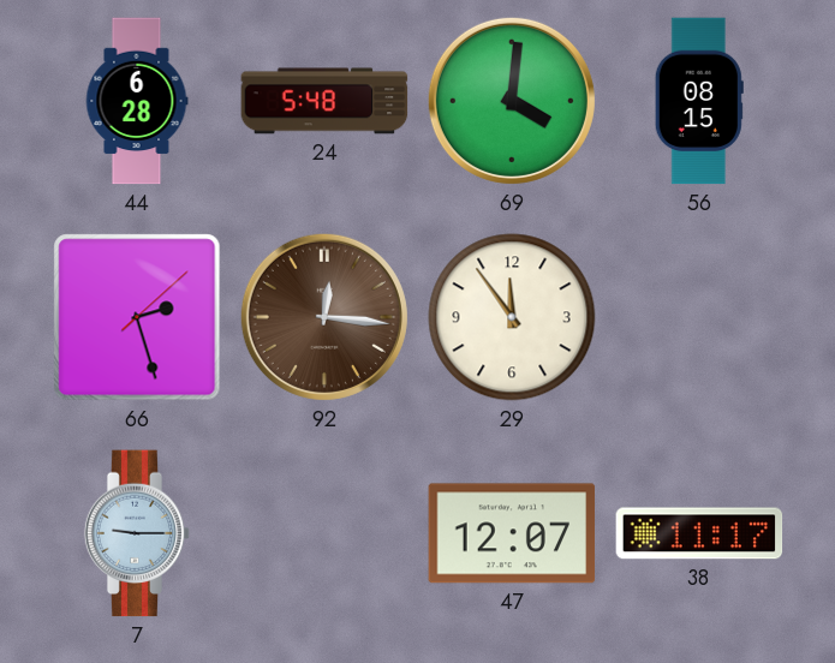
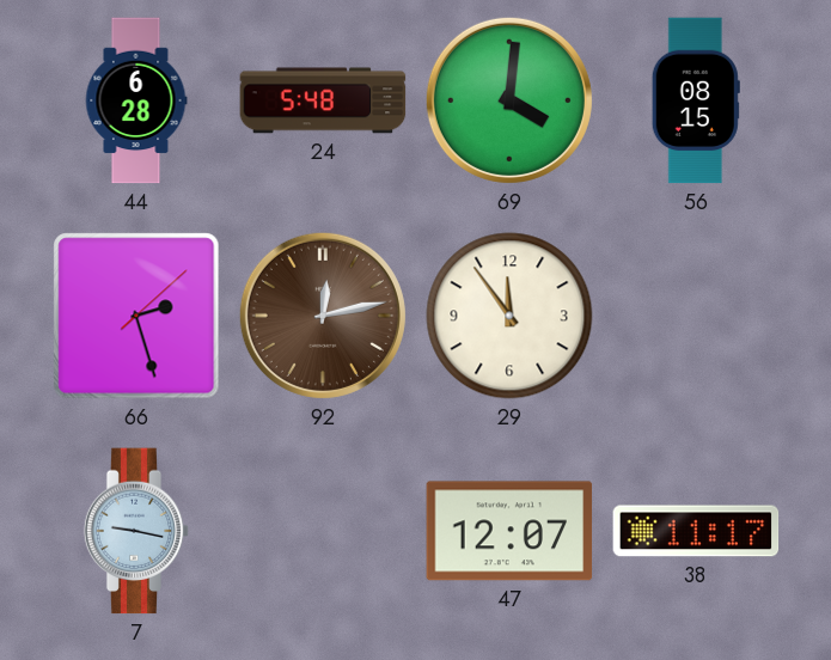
92: 12:16 -> 12:13
7: 9:15 -> 9:17
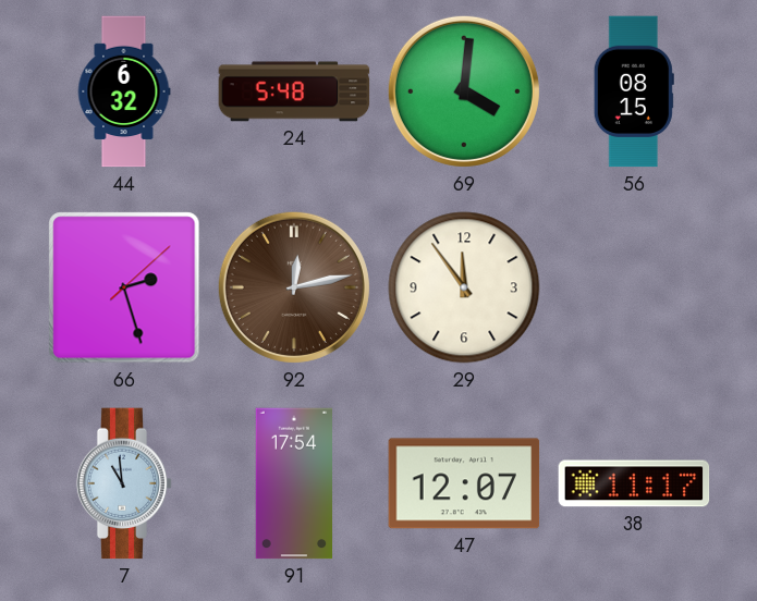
44: 6:28 -> 6:32
7: 9:17 -> 10:59
91: none -> 17:54
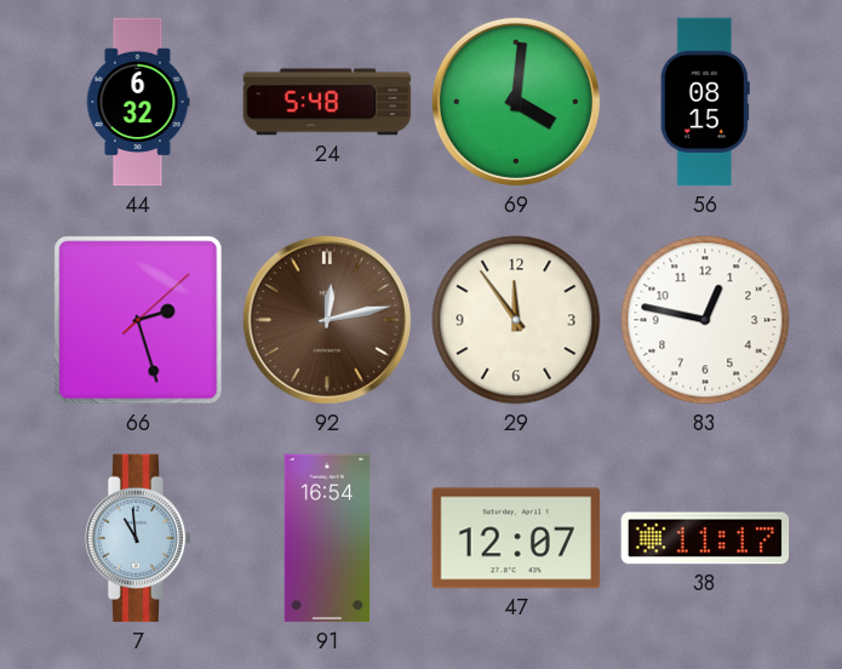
83: none -> 12:47
91: 17:54 -> 16:54
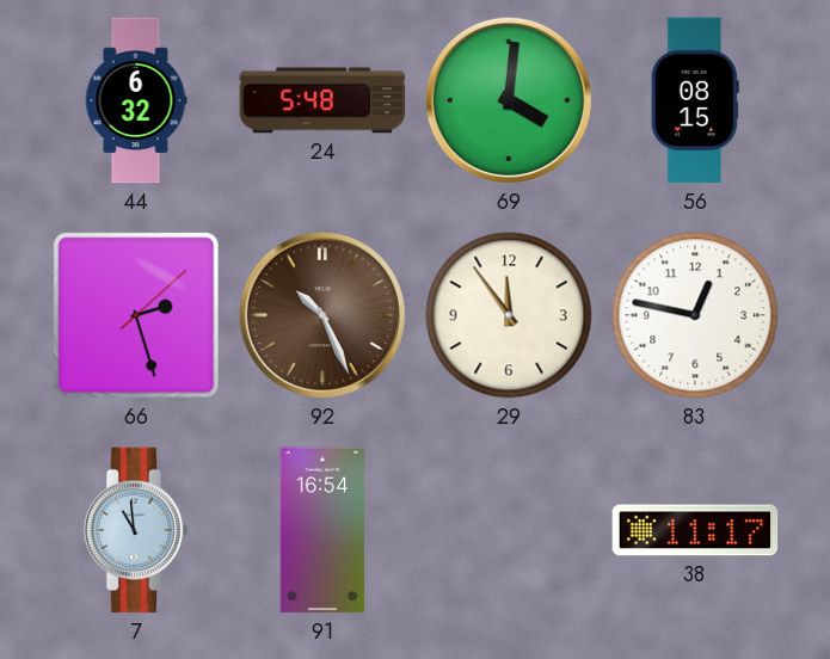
92: 12:13 -> 10:26
47: 12:07 -> none
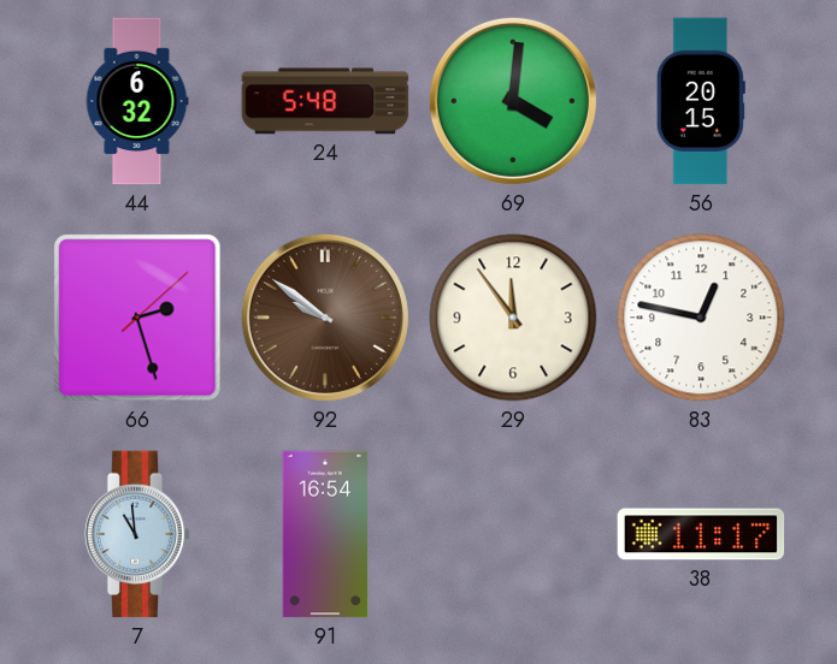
56: 08:15 -> 20:15
92: 10:26 -> 9:51
